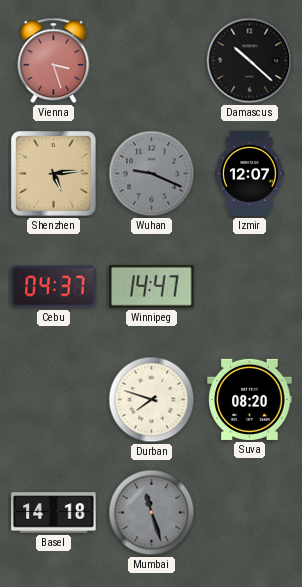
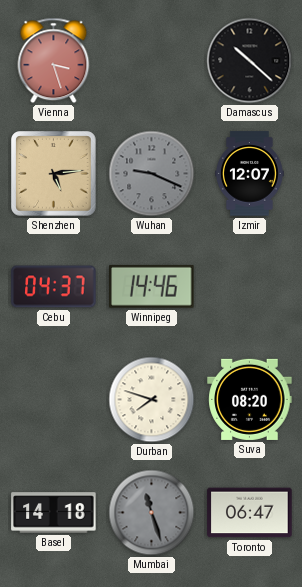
Winnipeg: 14:47 -> 14:46
Toronto: none -> 06:47
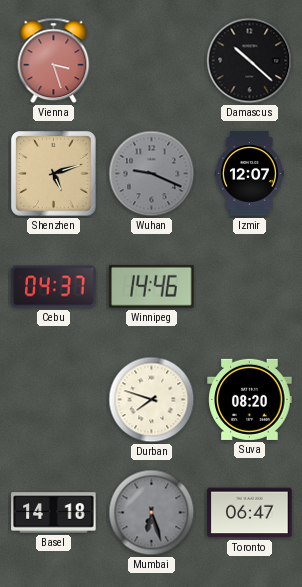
Shenzhen: 5:14 -> 5:12
Mumbai: 11:27 -> 6:27
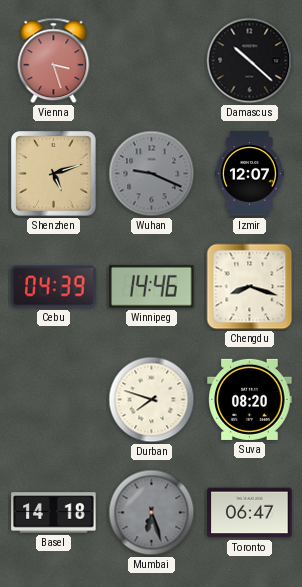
Cebu: 04:37 -> 04:39
Chengdu: none -> 8:18
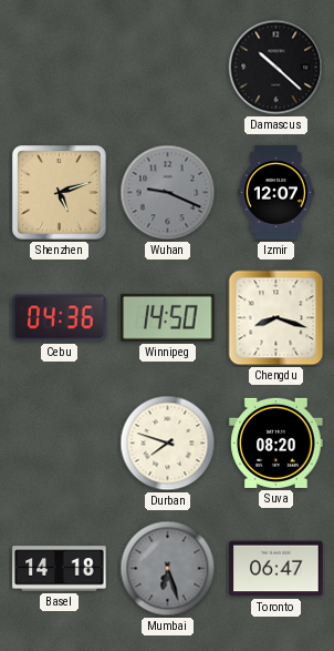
Vienna: 3:27 -> none
Cebu: 04:39 -> 04:36
Winnipeg: 14:46 -> 14:50
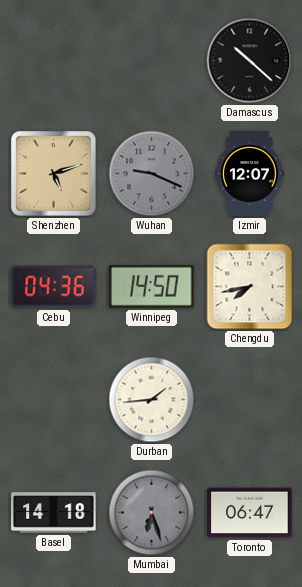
Chengdu: 8:18 -> 7:43
Durban: 7:48 -> 1:44
Suva: 08:20 -> none
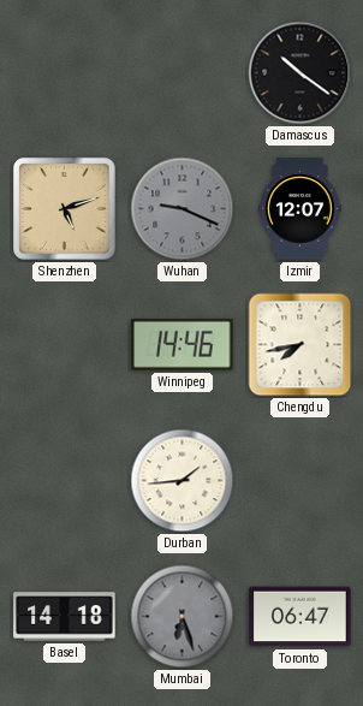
Damascus: 10:22 -> 10:21
Cebu: 04:36 -> none
Winnipeg: 14:50 -> 14:46
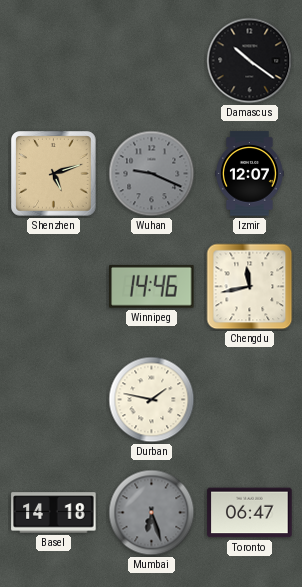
Chengdu: 7:43 -> 11:43
Durban: 1:44 -> 1:47
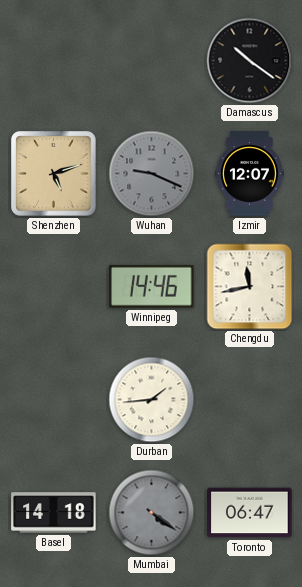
Durban: 1:47 -> 1:44
Mumbai: 6:27 -> 4:21
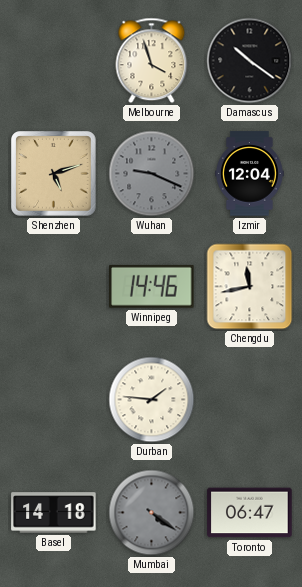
Melbourne: none -> 3:57
Izmir: 12:07 -> 12:04
Durban: 1:44 -> 1:46
